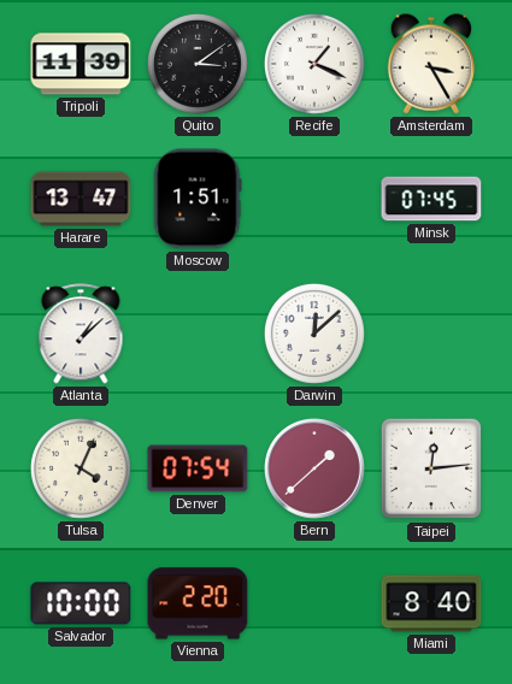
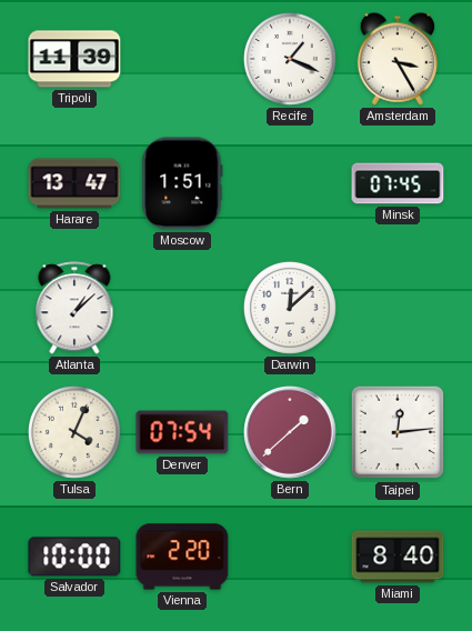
Quito: 3:09 -> none
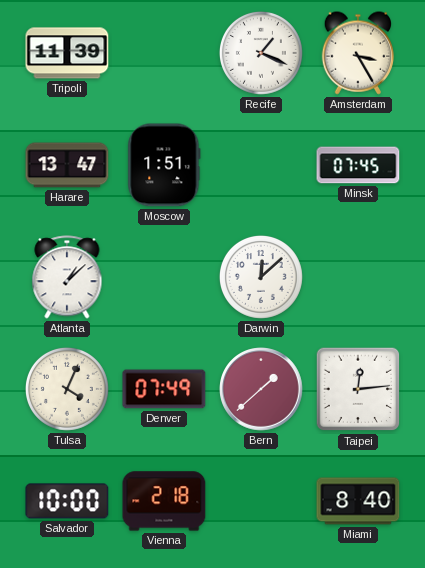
Denver: 07:54 -> 07:49
Vienna: 2:20 -> 2:18
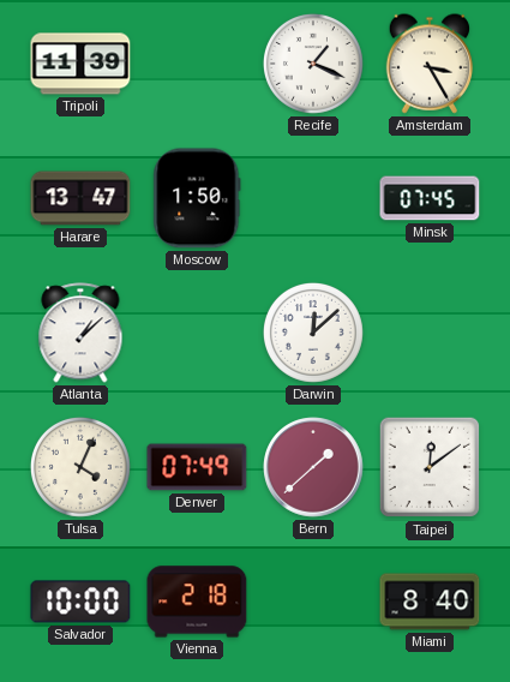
Moscow: 1:51 -> 1:50
Taipei: 12:14 -> 12:09
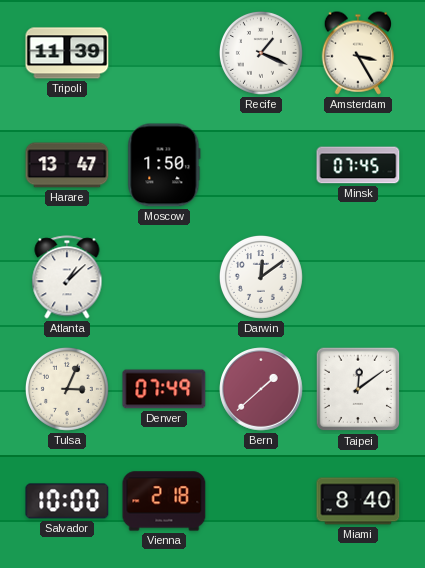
Darwin: 12:08 -> 12:09
Tulsa: 4:04 -> 3:04
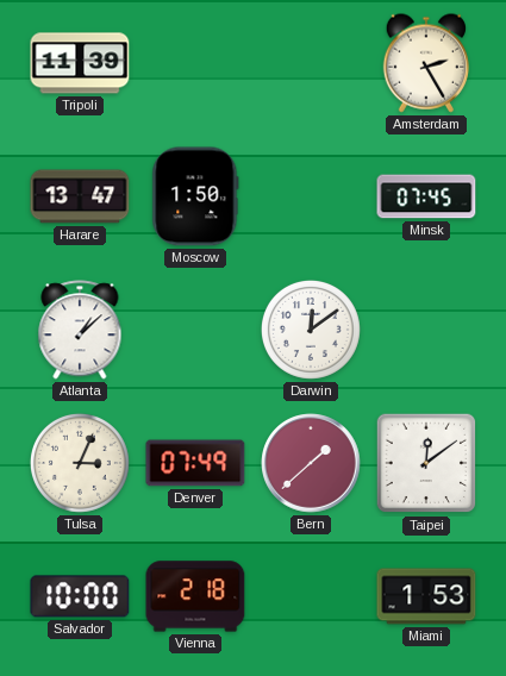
Recife: 1:19 -> none
Amsterdam: 3:25 -> 2:25
Miami: 8:40 -> 1:53
